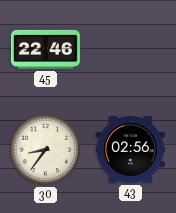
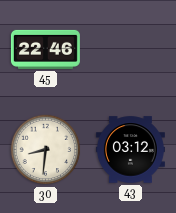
30: 8:36 -> 8:31
43: 02:56 -> 03:12
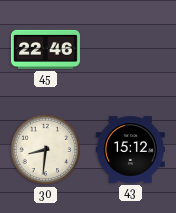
43: 03:12 -> 15:12
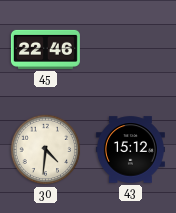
30: 8:31 -> 4:31
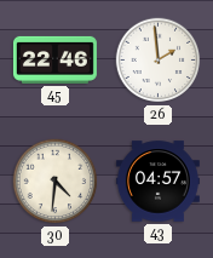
26: none -> 1:59
43: 15:12 -> 04:57
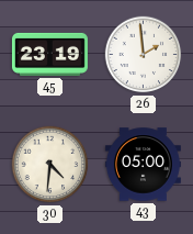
45: 22:46 -> 23:19
43: 04:57 -> 05:00
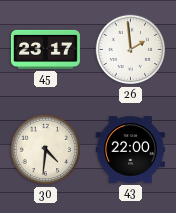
45: 23:19 -> 23:17
43: 05:00 -> 22:00
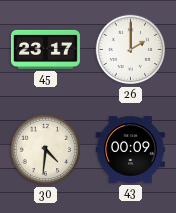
26: 1:59 -> 2:00
43: 22:00 -> 00:09
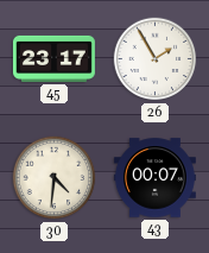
26: 2:00 -> 1:55
43: 00:09 -> 00:07
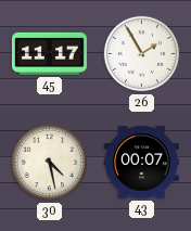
45: 23:17 -> 11:17
30: 4:31 -> 4:28
